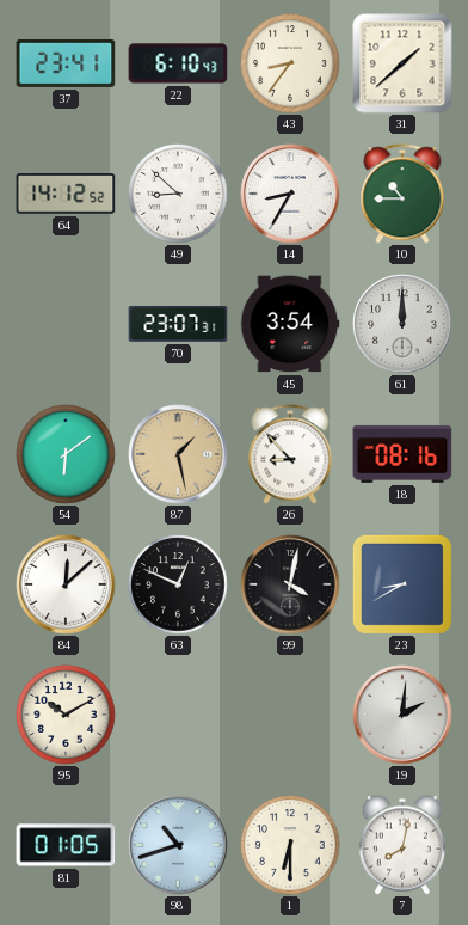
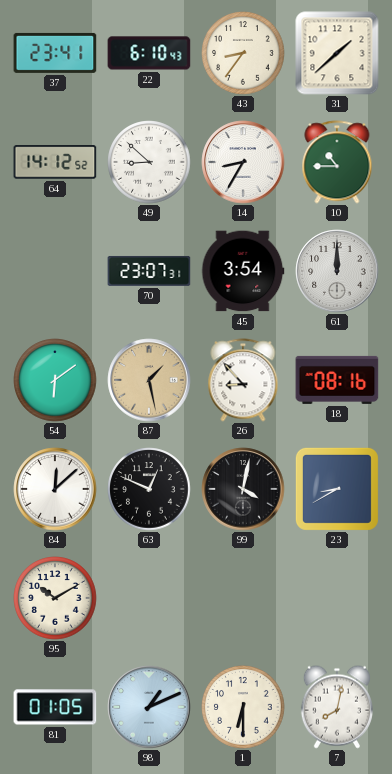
19: 2:01 -> none
98: 10:42 -> 1:11
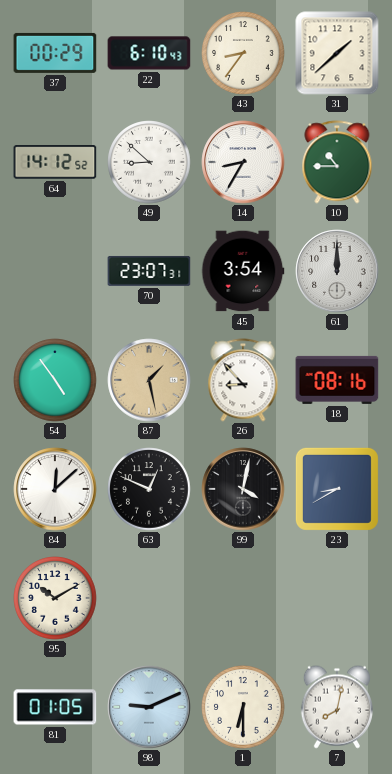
37: 23:41 -> 00:29
54: 6:09 -> 4:54
98: 1:11 -> 9:11
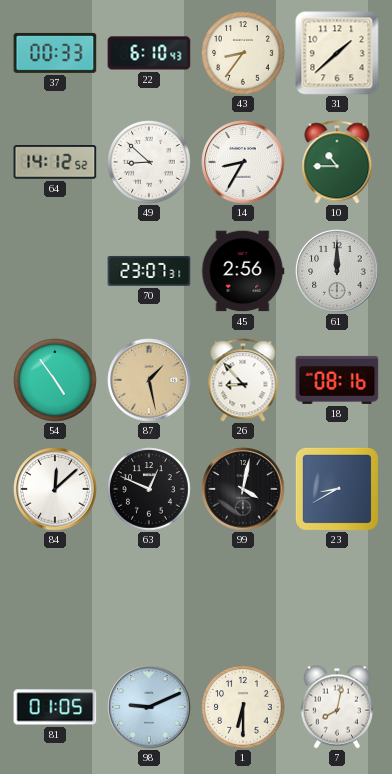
37: 00:29 -> 00:33
45: 3:54 -> 2:56
95: 10:10 -> none
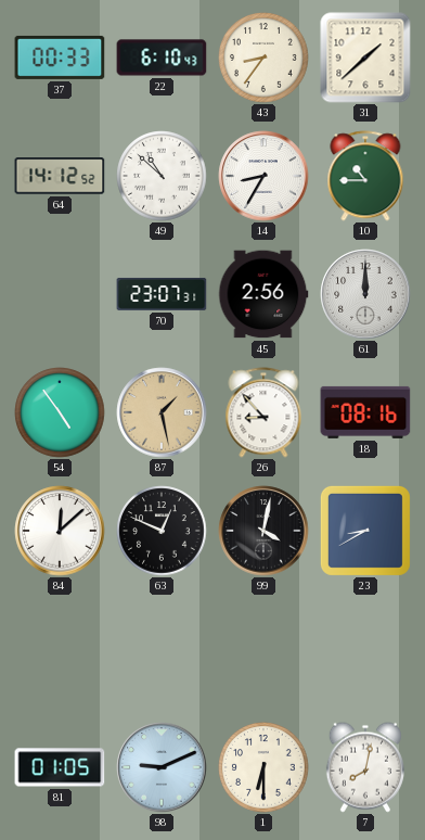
49: 8:52 -> 10:52
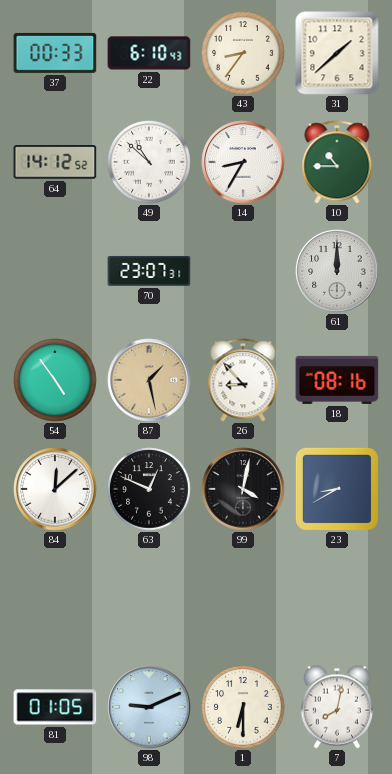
45: 2:56 -> none
